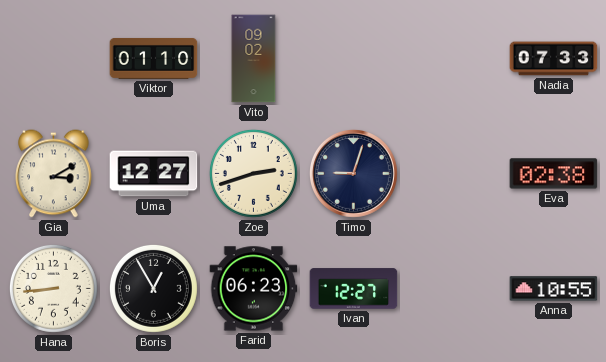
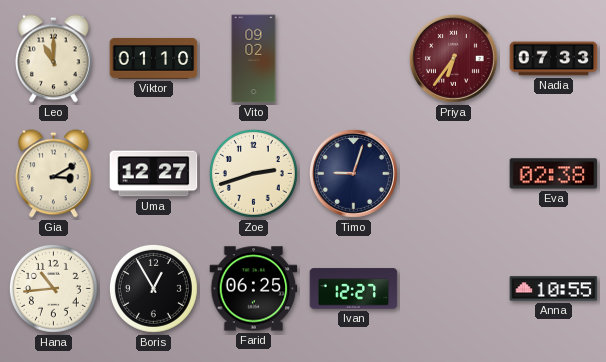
Leo: none -> 11:00
Priya: none -> 6:36
Hana: 8:44 -> 10:44
Farid: 06:23 -> 06:25
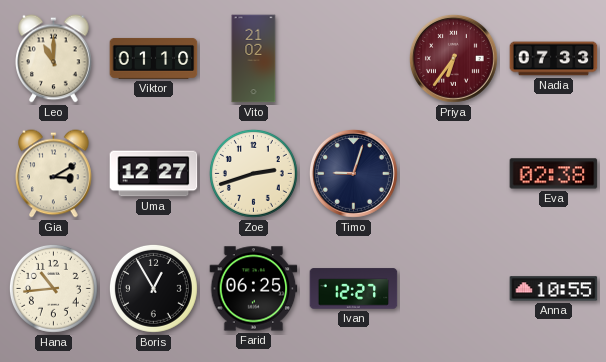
Vito: 09:02 -> 21:02
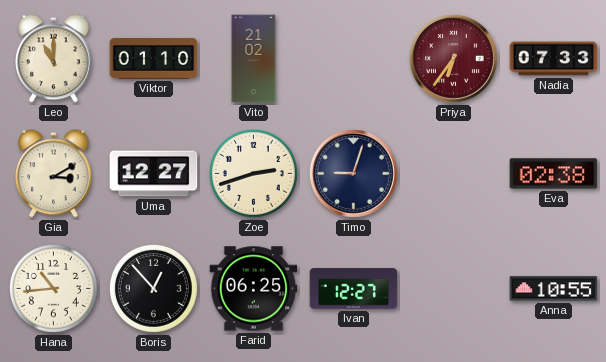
Boris: 12:55 -> 12:53
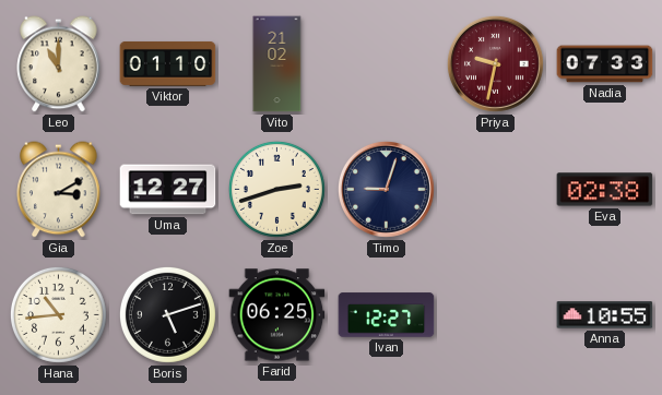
Priya: 6:36 -> 9:32
Boris: 12:53 -> 5:12
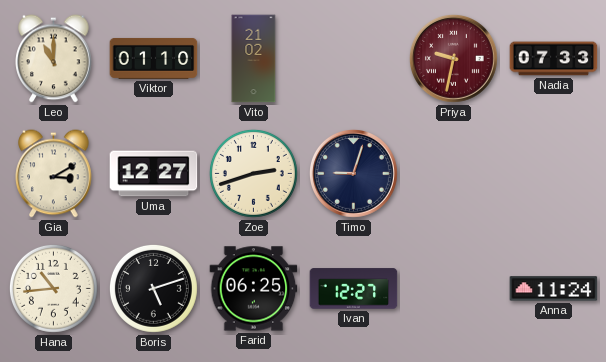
Eva: 02:38 -> none
Anna: 10:55 -> 11:24
